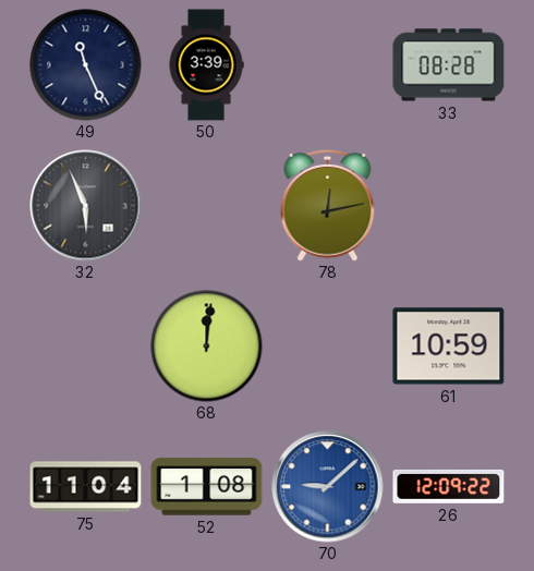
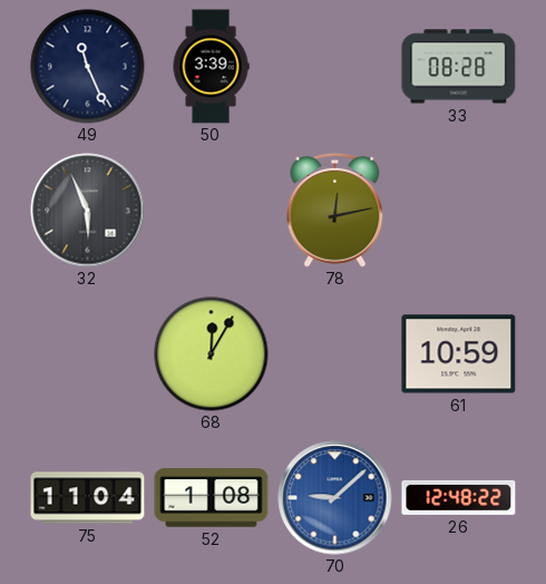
68: 12:01 -> 12:05
26: 12:09 -> 12:48
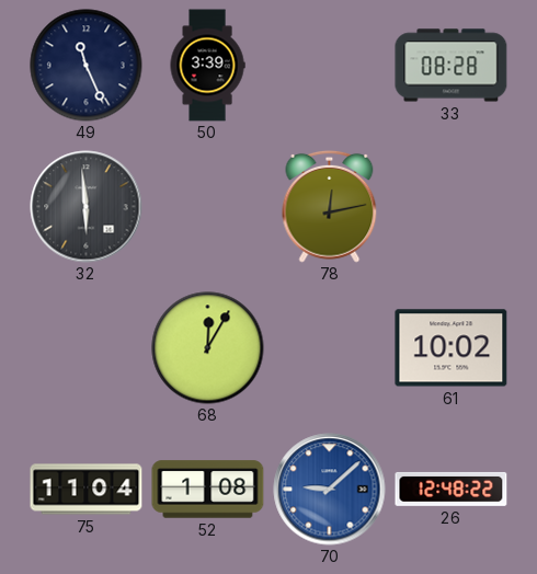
32: 5:56 -> 5:59
61: 10:59 -> 10:02
